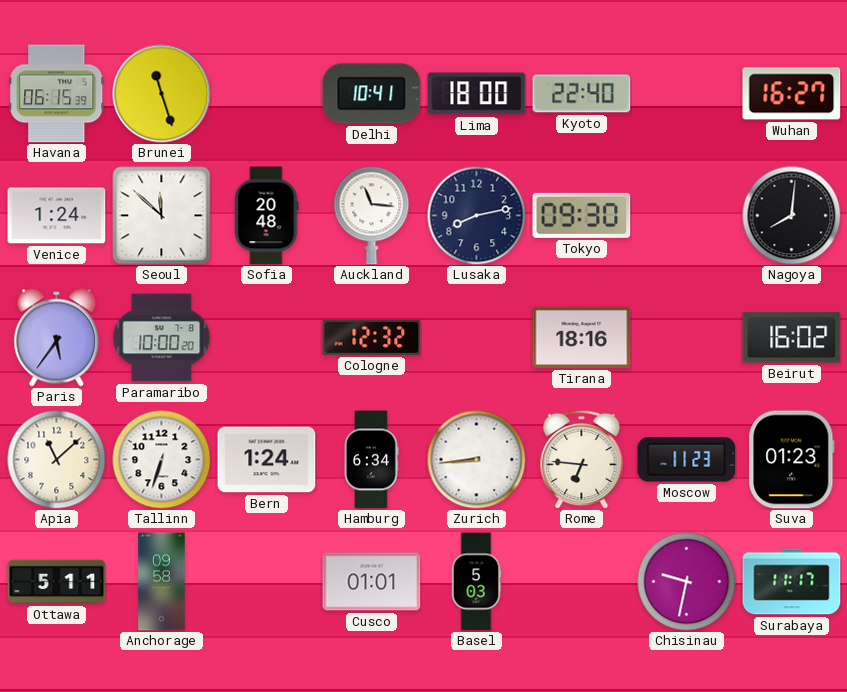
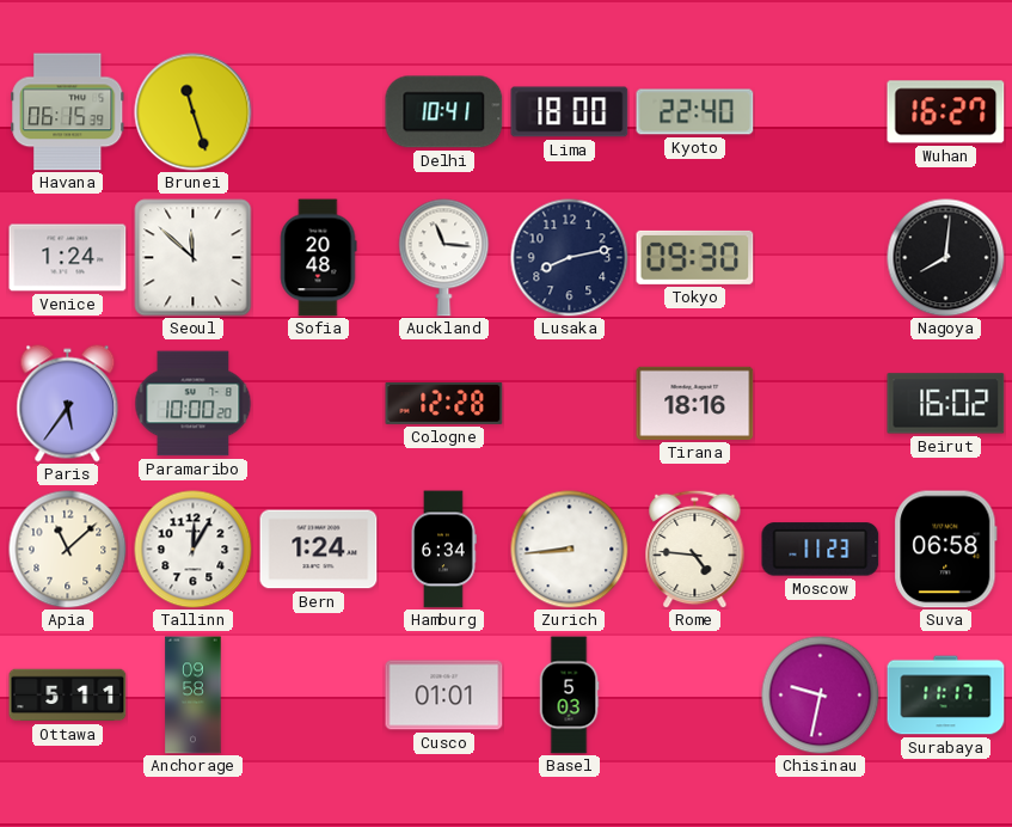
Cologne: 12:32 -> 12:28
Tallinn: 6:33 -> 12:05
Rome: 6:46 -> 4:46
Suva: 01:23 -> 06:58
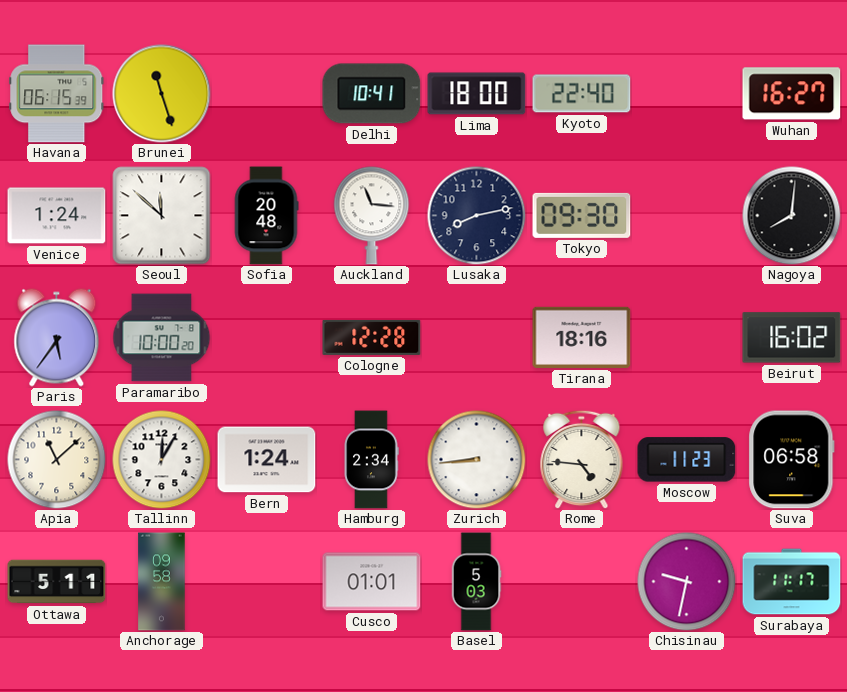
Hamburg: 6:34 -> 2:34
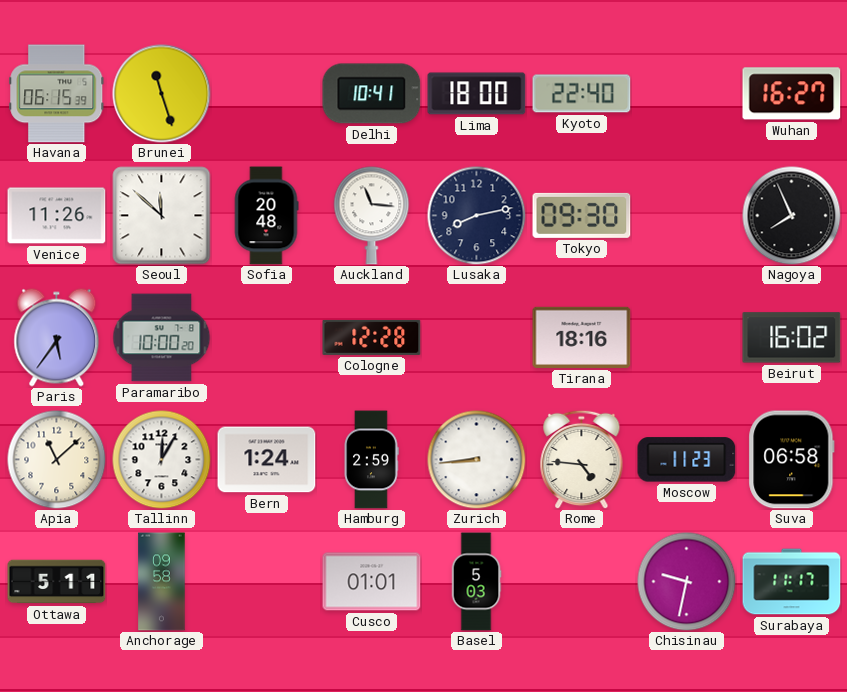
Venice: 1:24 -> 11:26
Nagoya: 8:01 -> 7:56
Hamburg: 2:34 -> 2:59
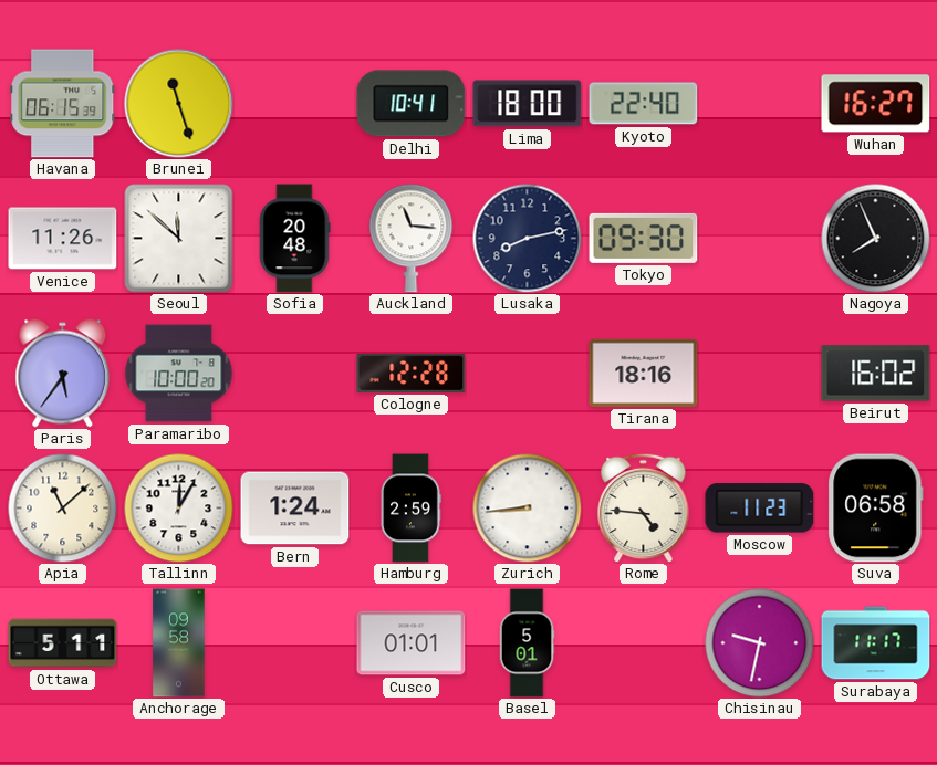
Basel: 5:03 -> 5:01
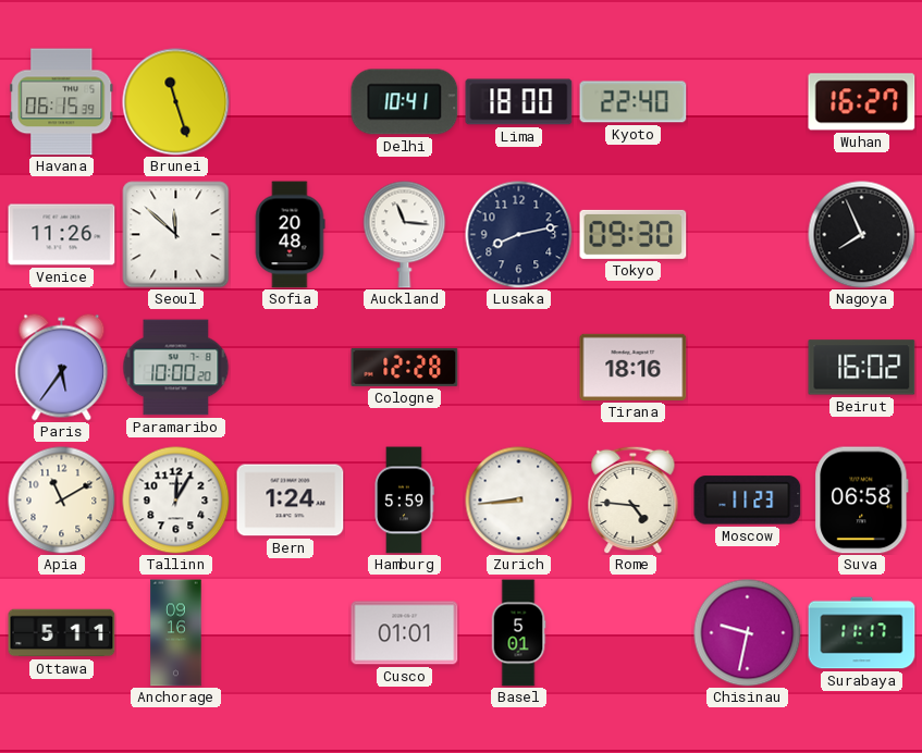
Apia: 11:08 -> 11:10
Hamburg: 2:59 -> 5:59
Anchorage: 09:58 -> 09:16
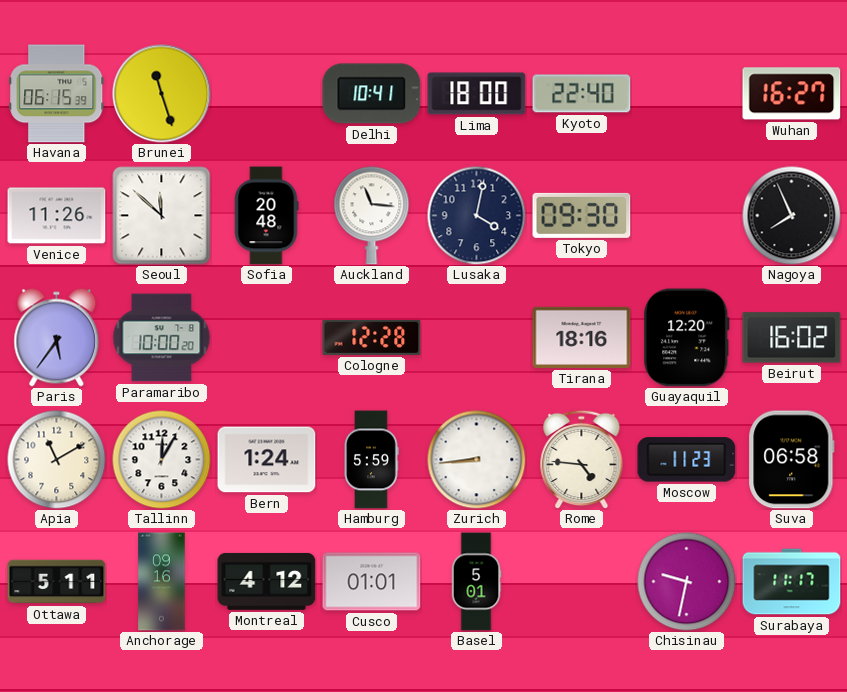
Lusaka: 8:13 -> 4:02
Guayaquil: none -> 12:20
Montreal: none -> 4:12
